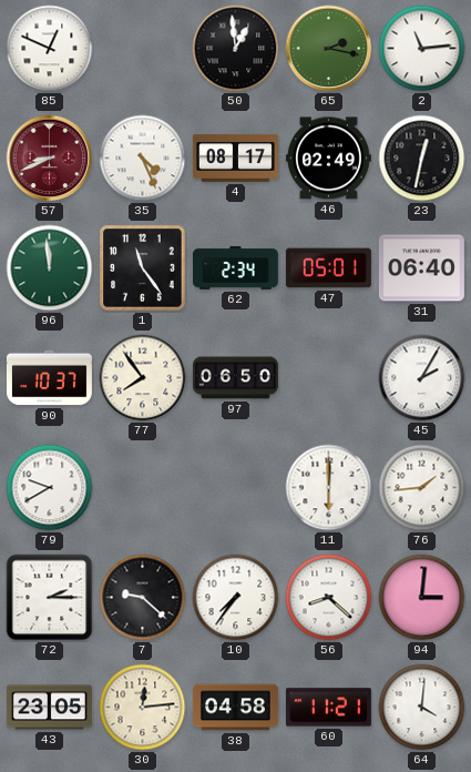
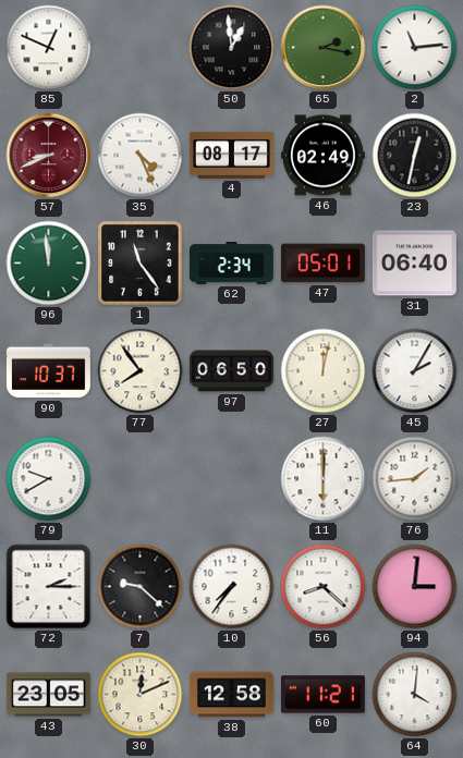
27: none -> 12:02
30: 12:14 -> 12:11
38: 04:58 -> 12:58
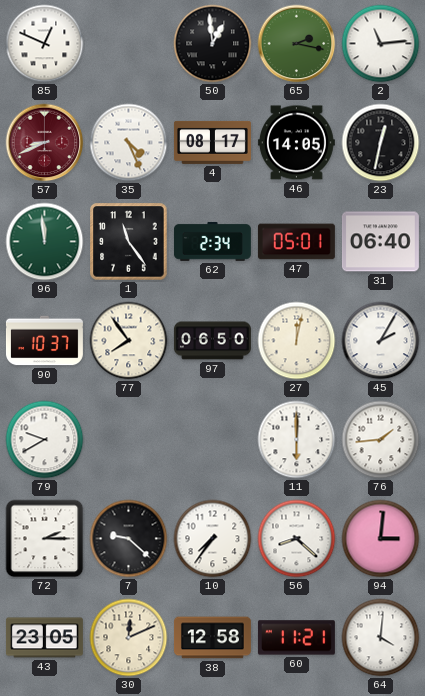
46: 02:49 -> 14:05
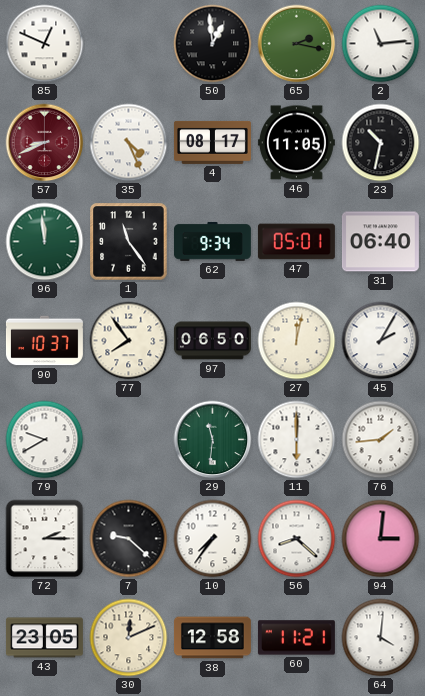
46: 14:05 -> 11:05
23: 12:32 -> 10:32
62: 2:34 -> 9:34
29: none -> 11:31
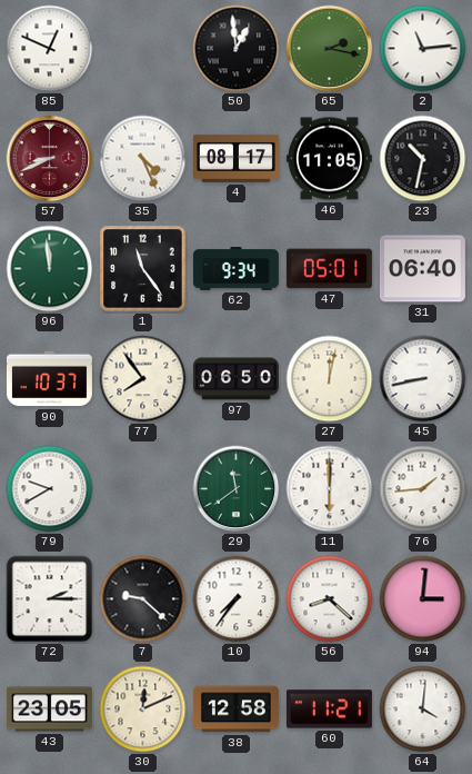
45: 2:05 -> 8:43
29: 11:31 -> 11:39
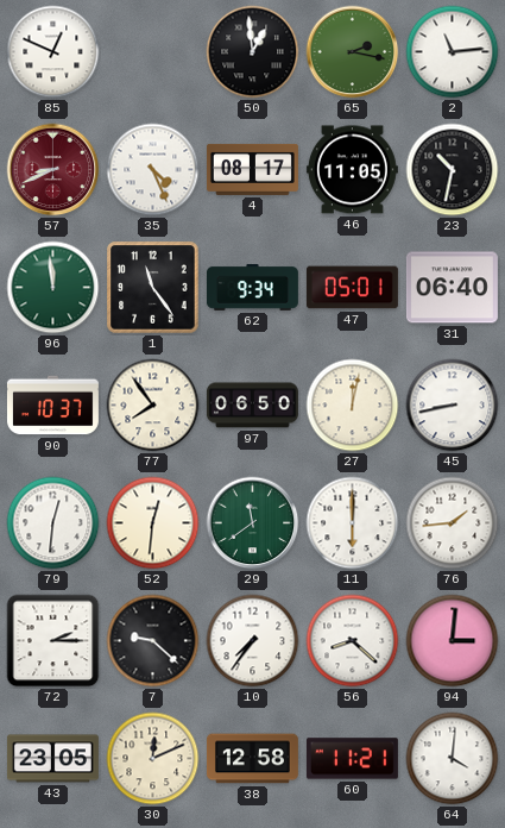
79: 9:40 -> 12:31
52: none -> 12:31
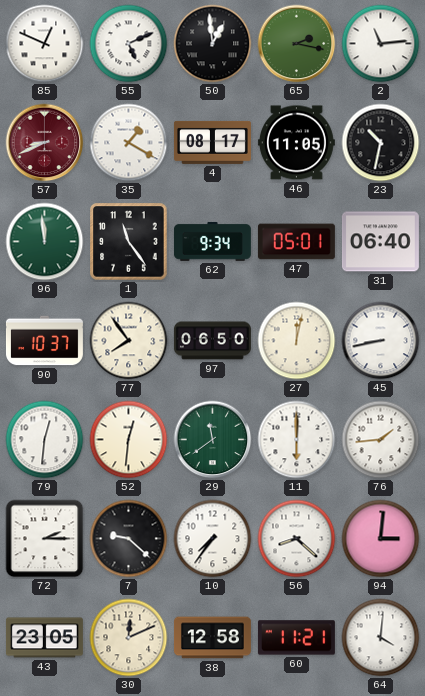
55: none -> 5:11
35: 4:26 -> 1:20
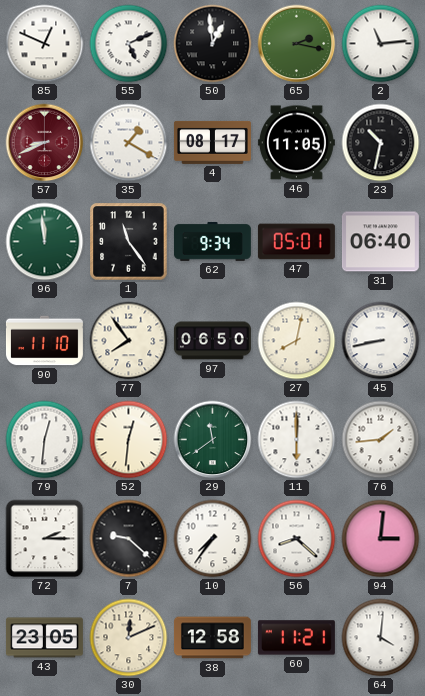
90: 10:37 -> 11:10
27: 12:02 -> 8:02
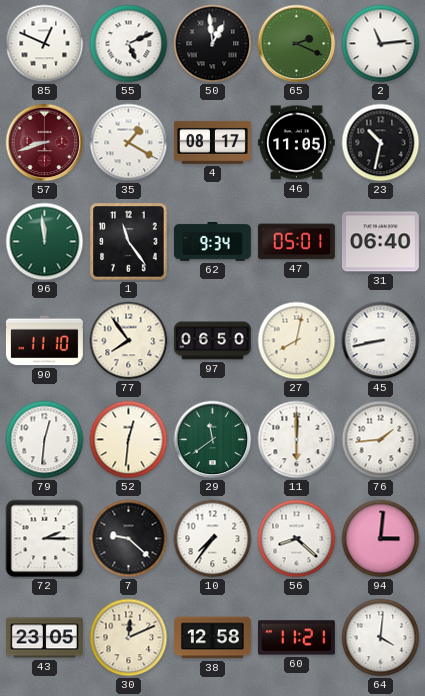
65: 2:17 -> 2:19
57: 8:41 -> 8:42
